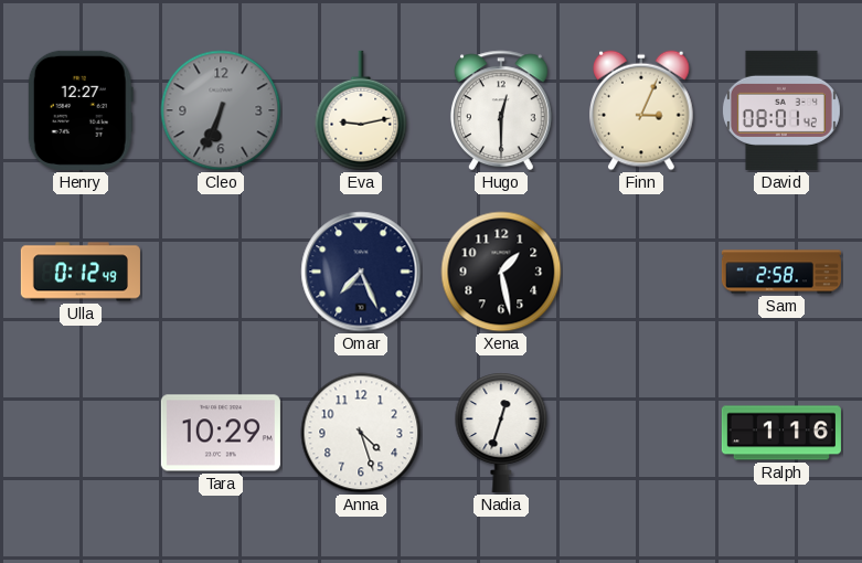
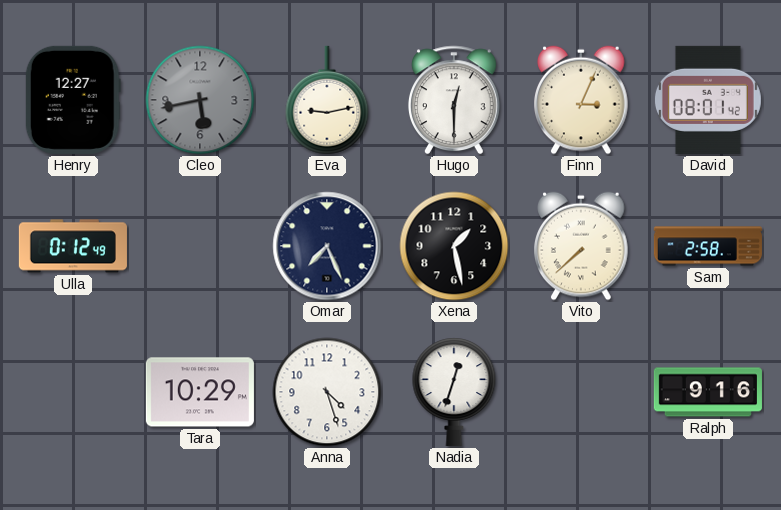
Cleo: 6:34 -> 5:43
Vito: none -> 7:38
Ralph: 1:16 -> 9:16
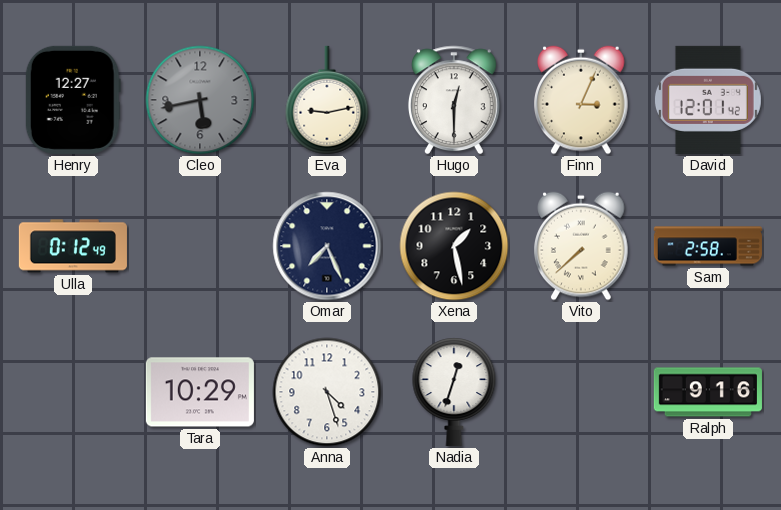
David: 08:01 -> 12:01
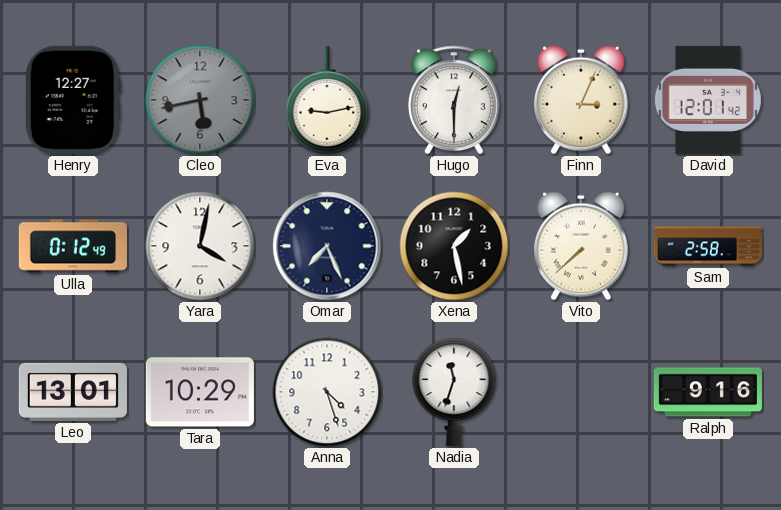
Yara: none -> 4:02
Leo: none -> 13:01
Nadia: 12:33 -> 11:33
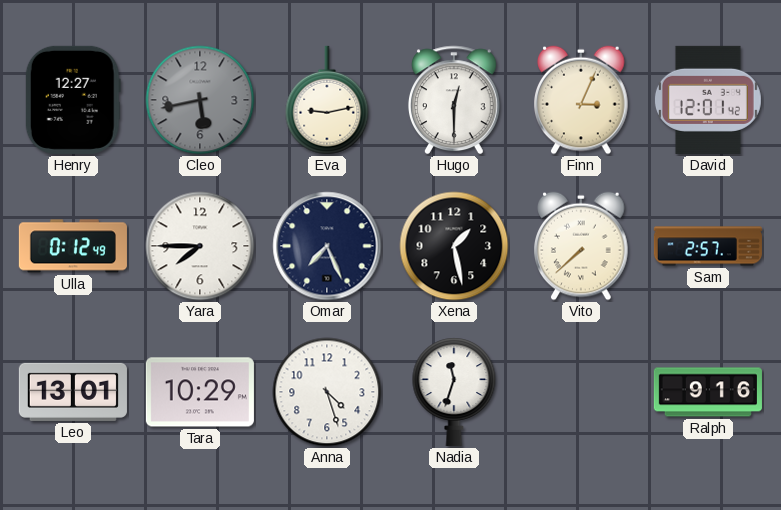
Yara: 4:02 -> 7:45
Sam: 2:58 -> 2:57
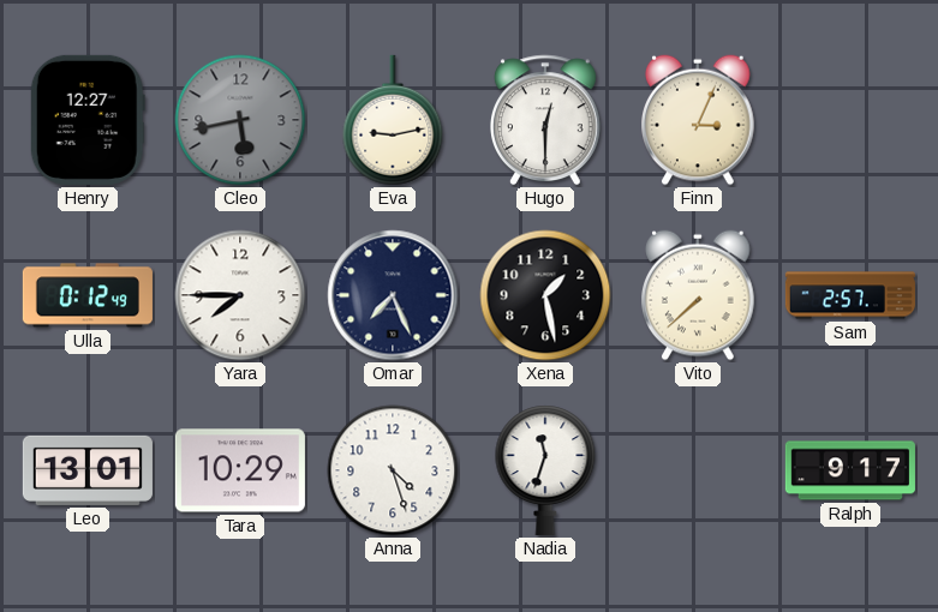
David: 12:01 -> none
Ralph: 9:16 -> 9:17
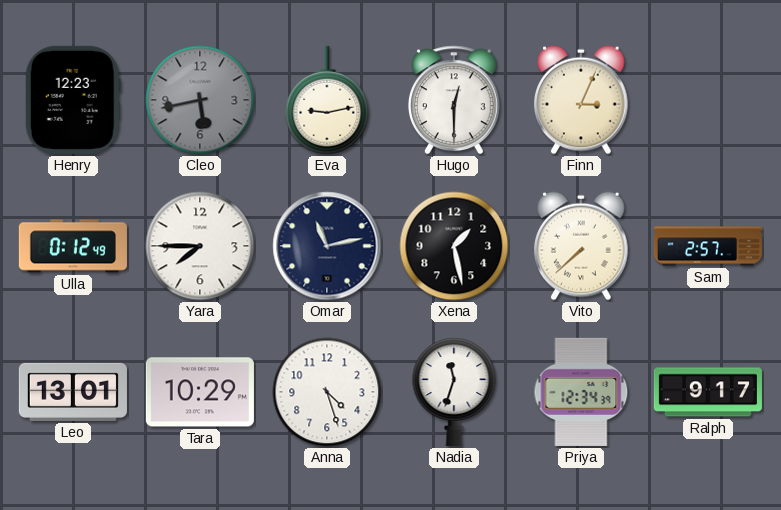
Henry: 12:27 -> 12:23
Omar: 7:26 -> 11:13
Priya: none -> 12:34
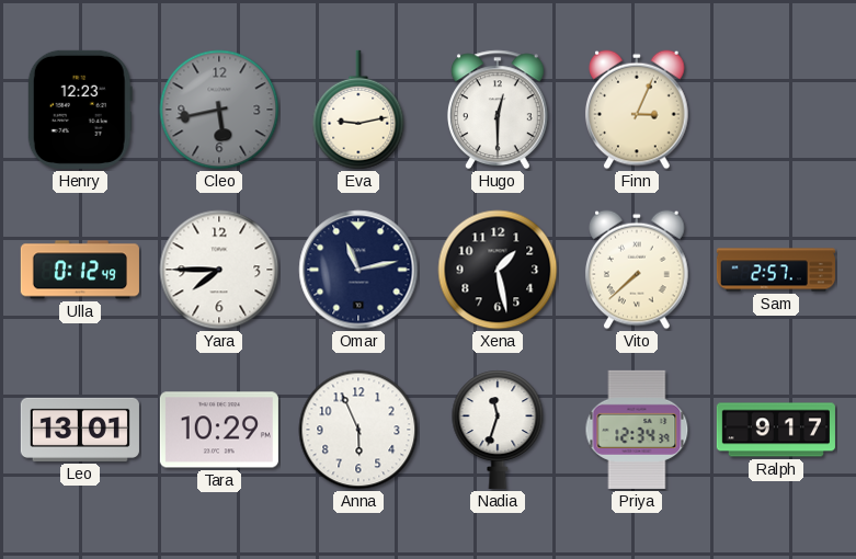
Anna: 4:27 -> 5:56
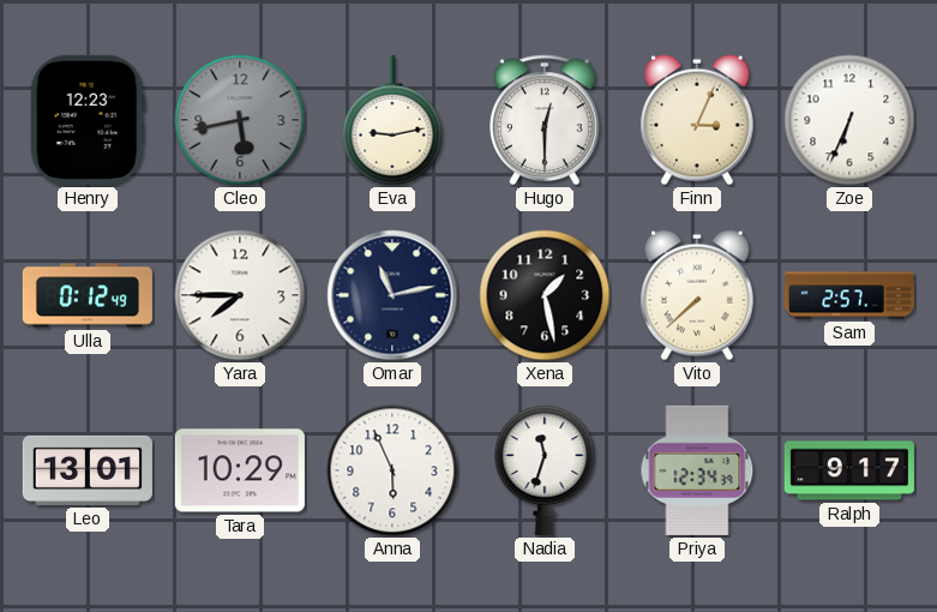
Zoe: none -> 6:34
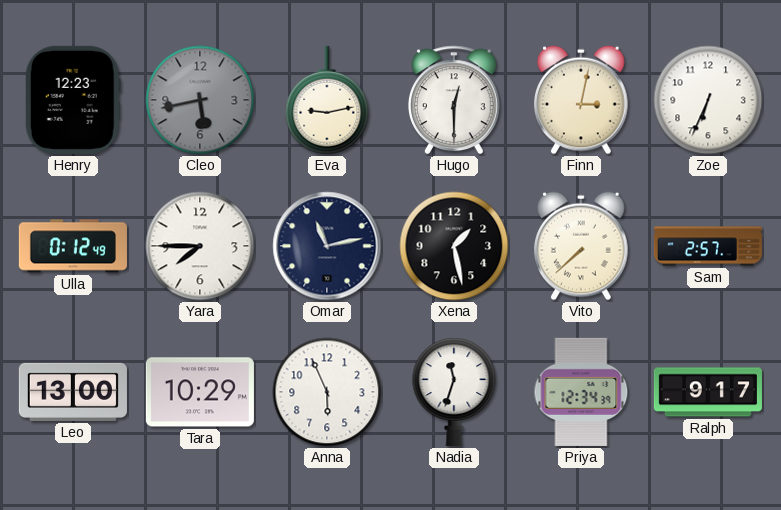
Finn: 3:04 -> 3:02
Leo: 13:01 -> 13:00
